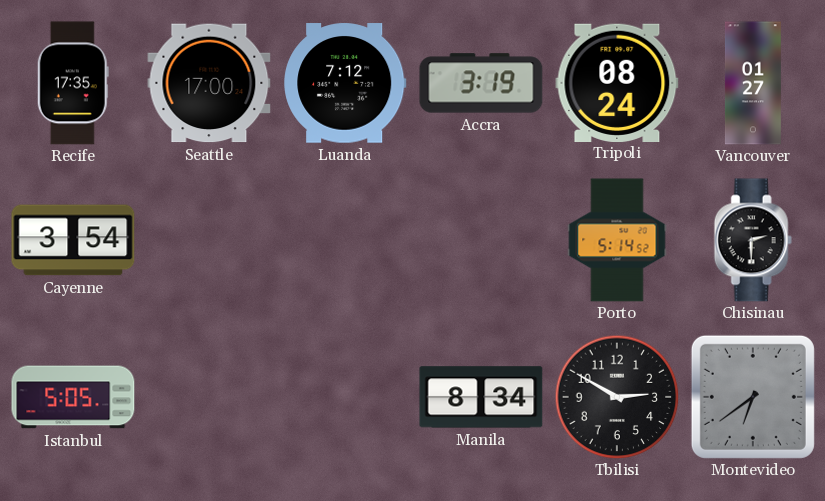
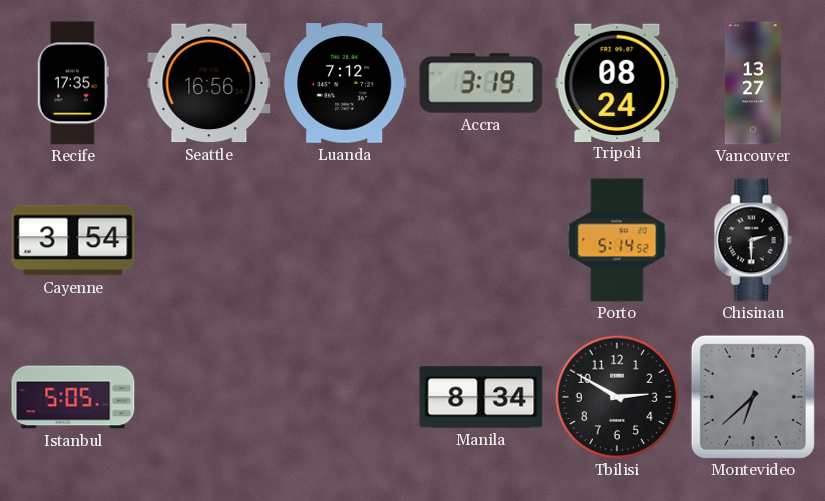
Seattle: 17:00 -> 16:56
Vancouver: 01:27 -> 13:27
Montevideo: 6:39 -> 6:38
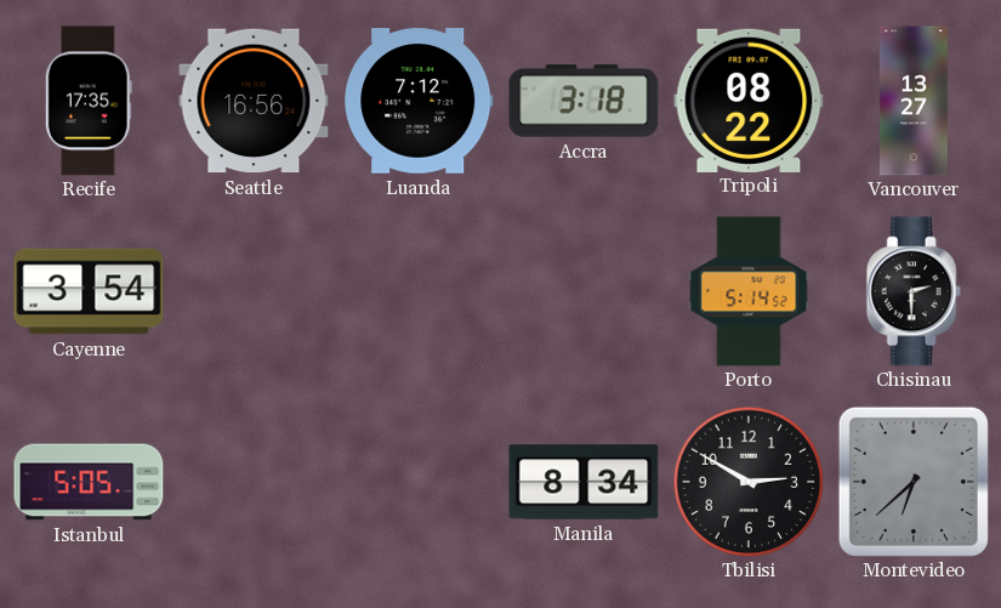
Accra: 3:19 -> 3:18
Tripoli: 08:24 -> 08:22
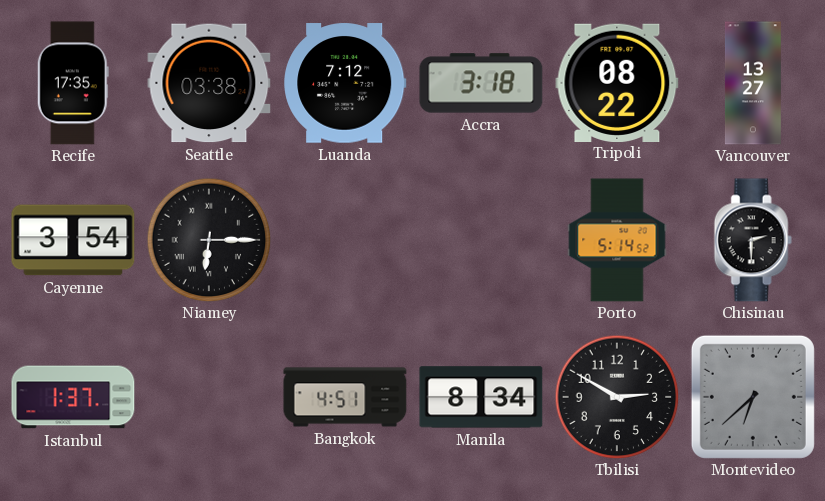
Seattle: 16:56 -> 03:38
Niamey: none -> 6:15
Istanbul: 5:05 -> 1:37
Bangkok: none -> 4:51
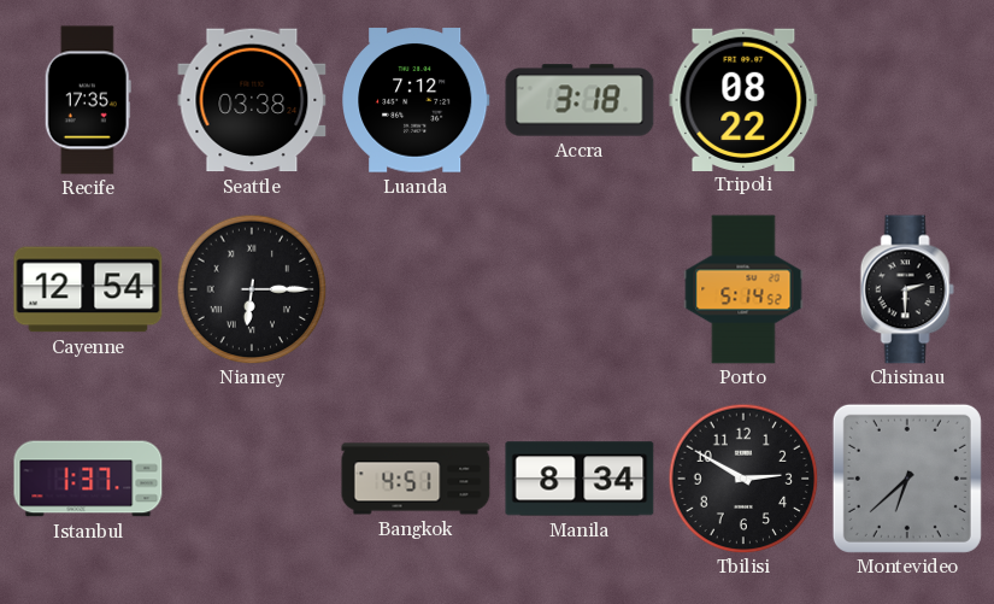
Vancouver: 13:27 -> none
Cayenne: 3:54 -> 12:54
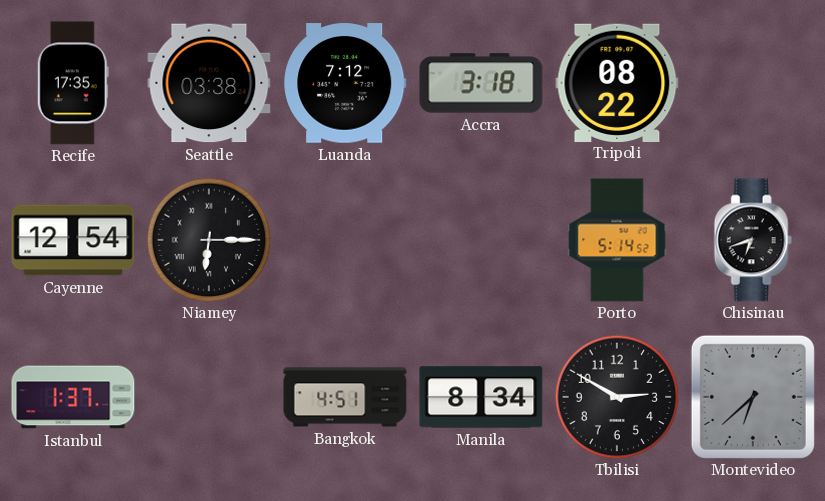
Chisinau: 2:30 -> 6:42
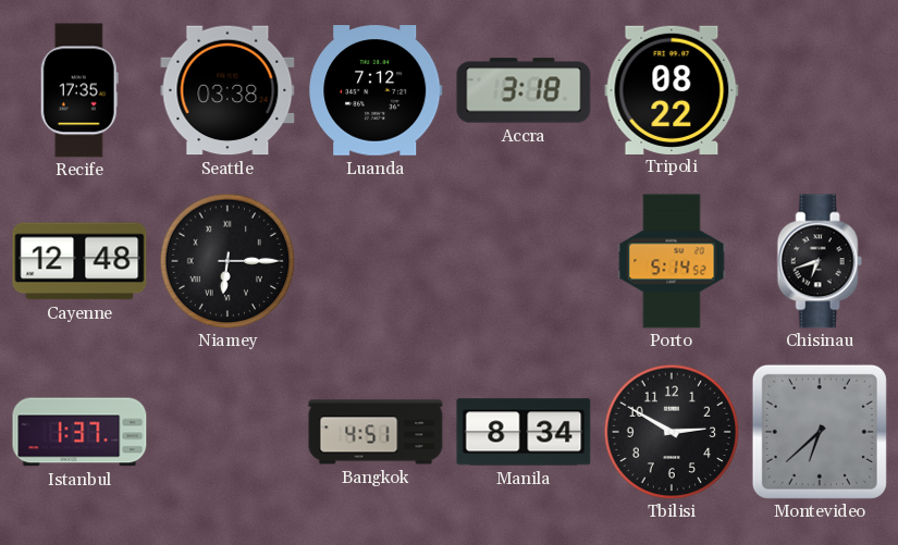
Cayenne: 12:54 -> 12:48
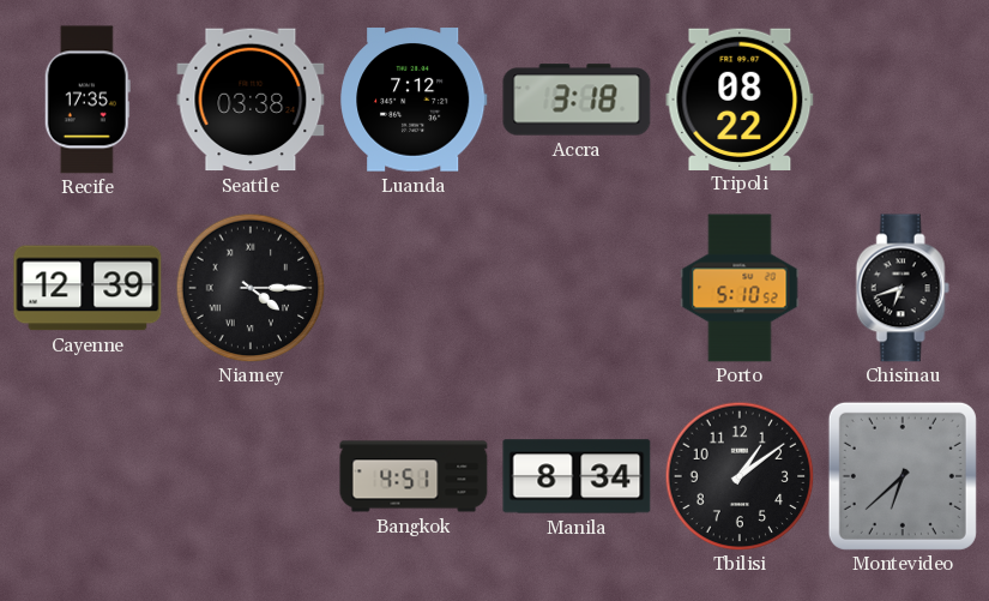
Cayenne: 12:48 -> 12:39
Niamey: 6:15 -> 4:15
Porto: 5:14 -> 5:10
Istanbul: 1:37 -> none
Tbilisi: 2:50 -> 1:09
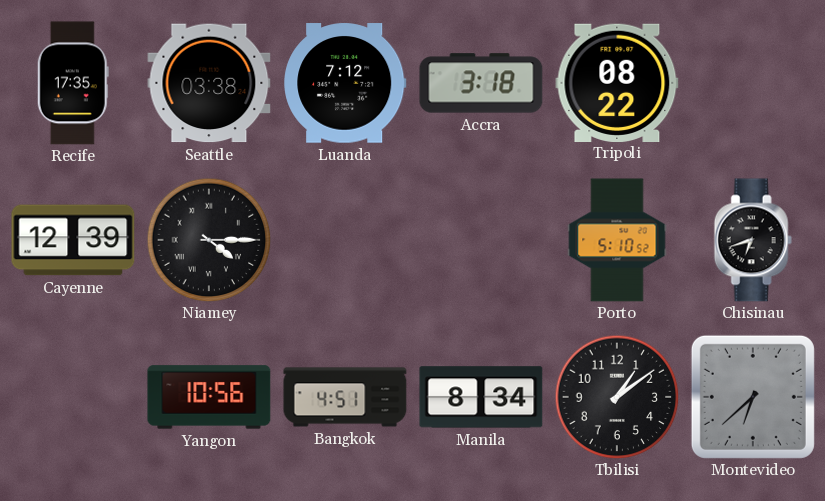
Yangon: none -> 10:56
